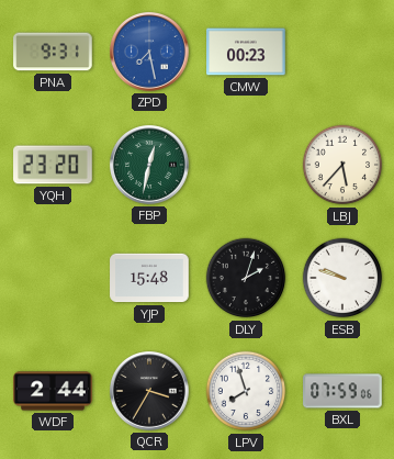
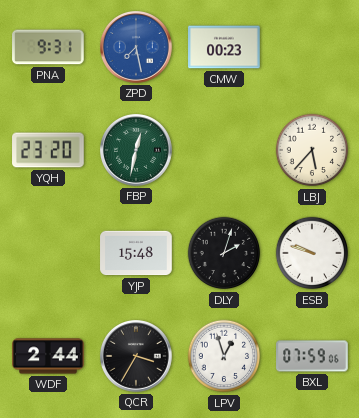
LPV: 7:57 -> 12:57
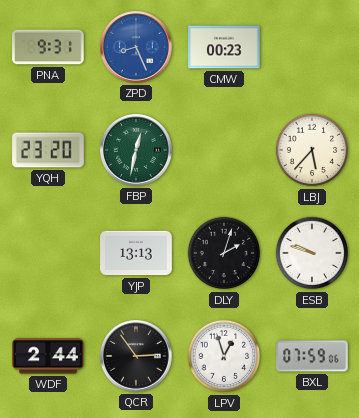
ZPD: 7:28 -> 8:26
YJP: 15:48 -> 13:13
QCR: 3:35 -> 2:54
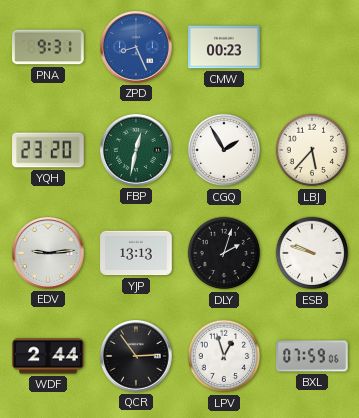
CGQ: none -> 1:55
EDV: none -> 9:14
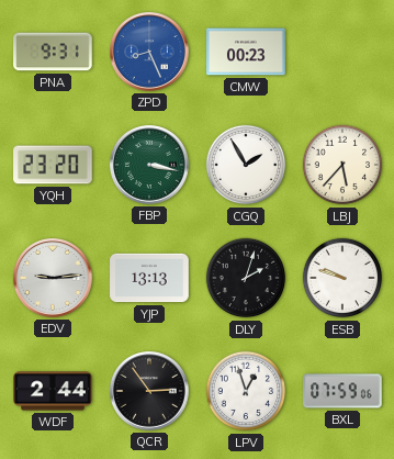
FBP: 12:32 -> 3:17
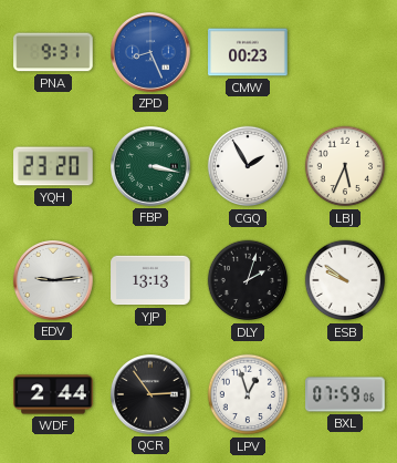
LBJ: 5:37 -> 5:34
ESB: 9:48 -> 9:51
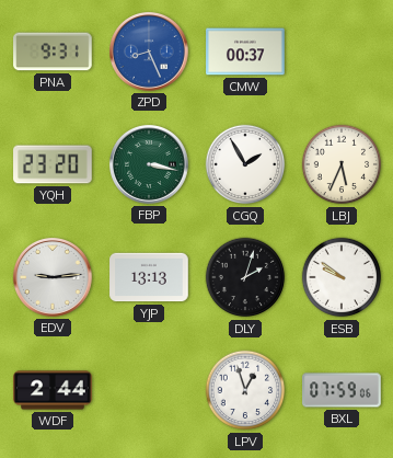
CMW: 00:23 -> 00:37
QCR: 2:54 -> none
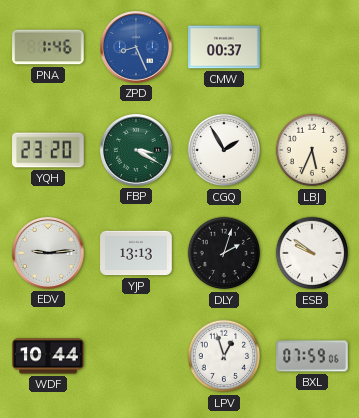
PNA: 9:31 -> 1:46
FBP: 3:17 -> 3:20
WDF: 2:44 -> 10:44
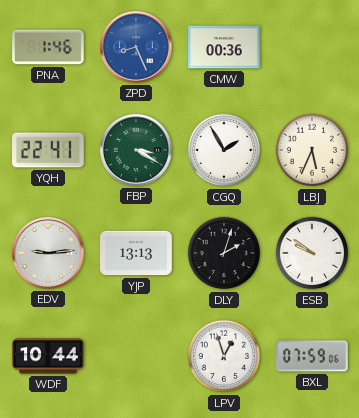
CMW: 00:37 -> 00:36
YQH: 23:20 -> 22:41
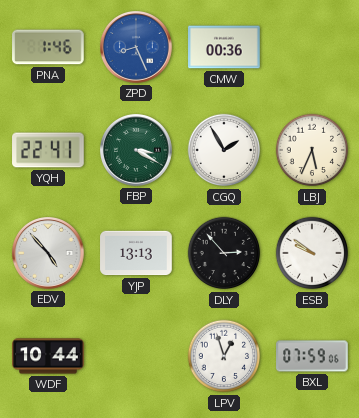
EDV: 9:14 -> 4:53
DLY: 2:03 -> 2:53
